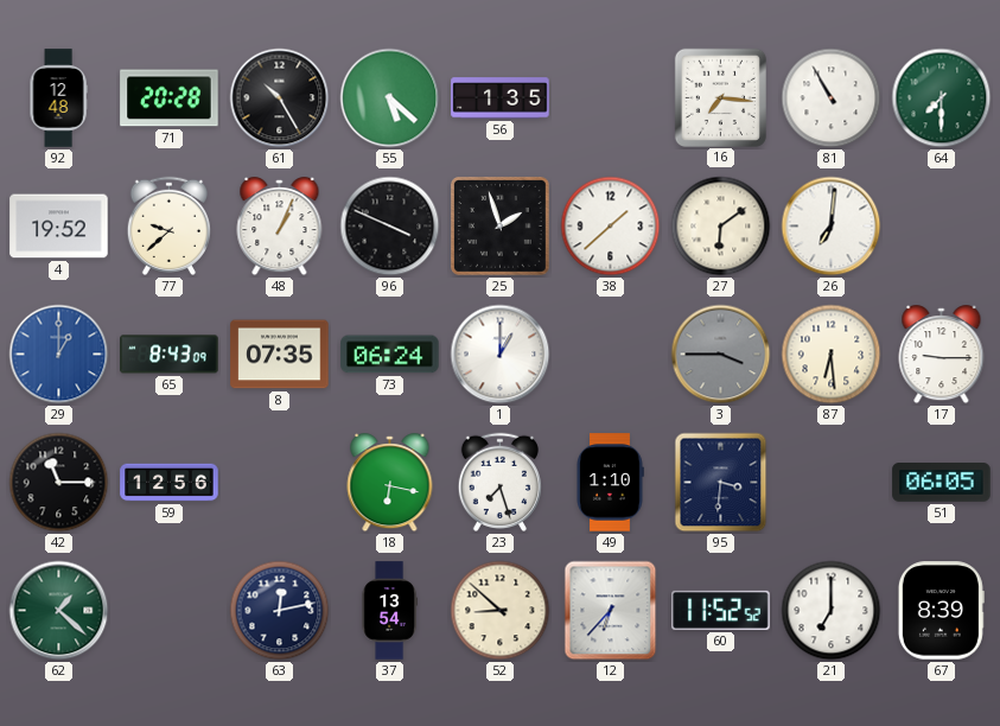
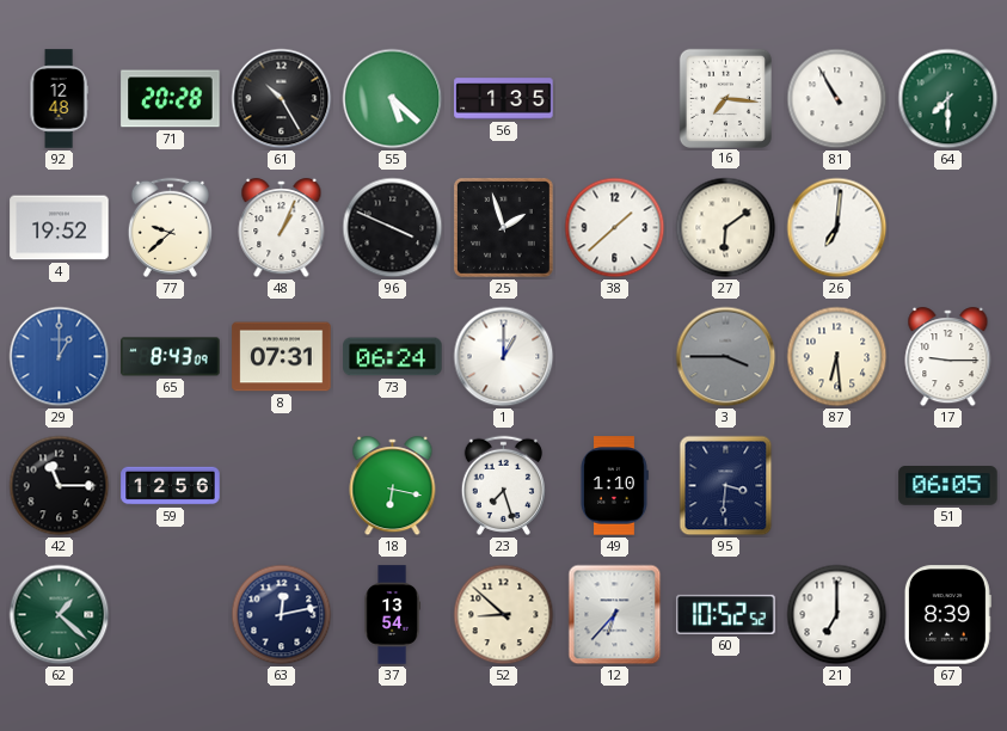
8: 07:35 -> 07:31
60: 11:52 -> 10:52
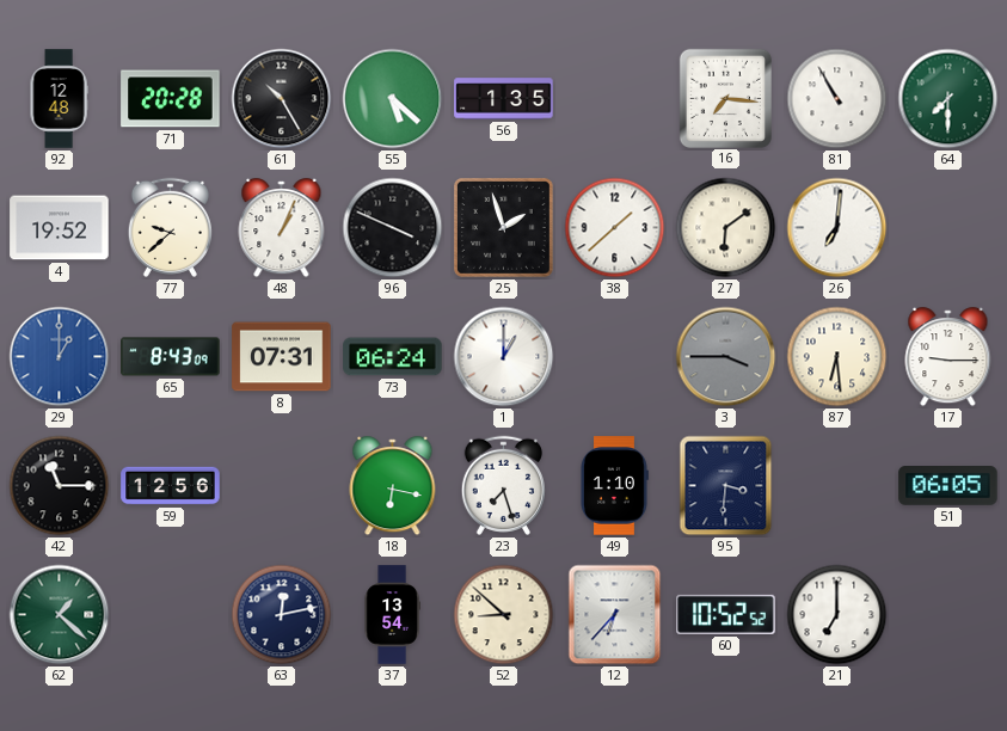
67: 8:39 -> none
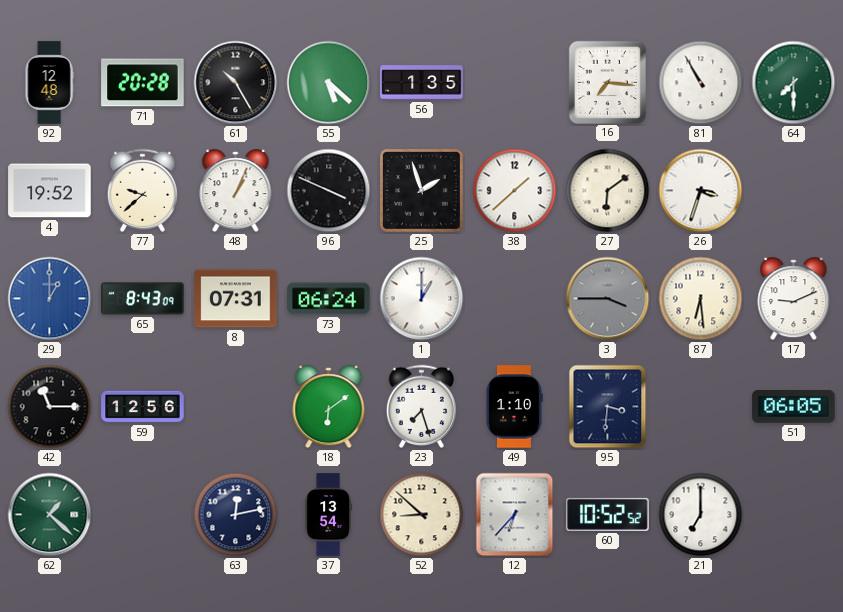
26: 7:01 -> 3:33
17: 9:15 -> 9:11
18: 6:17 -> 6:09
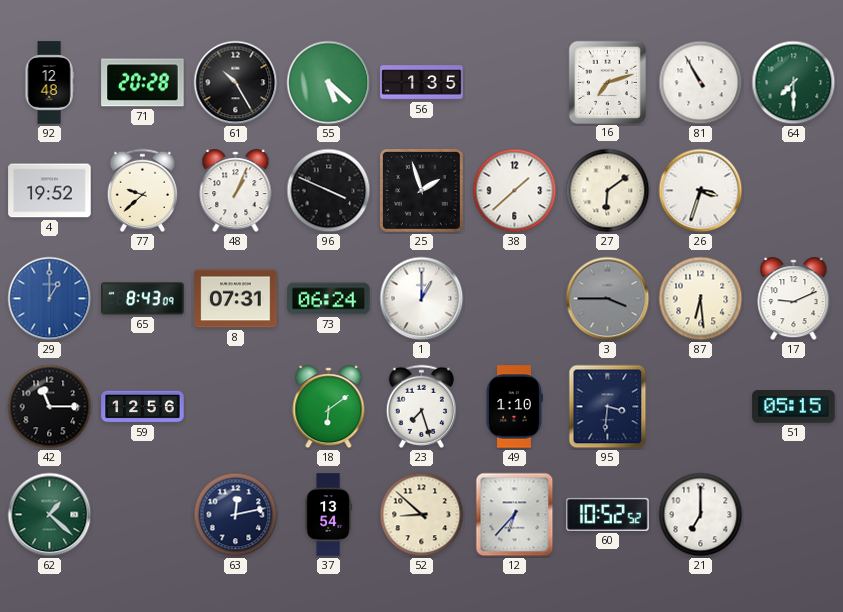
16: 7:16 -> 7:12
51: 06:05 -> 05:15
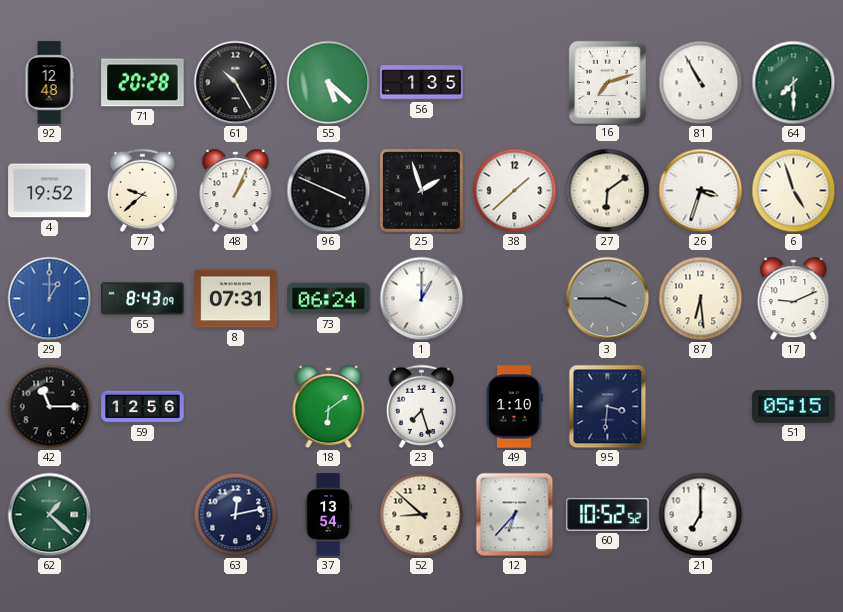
6: none -> 4:57
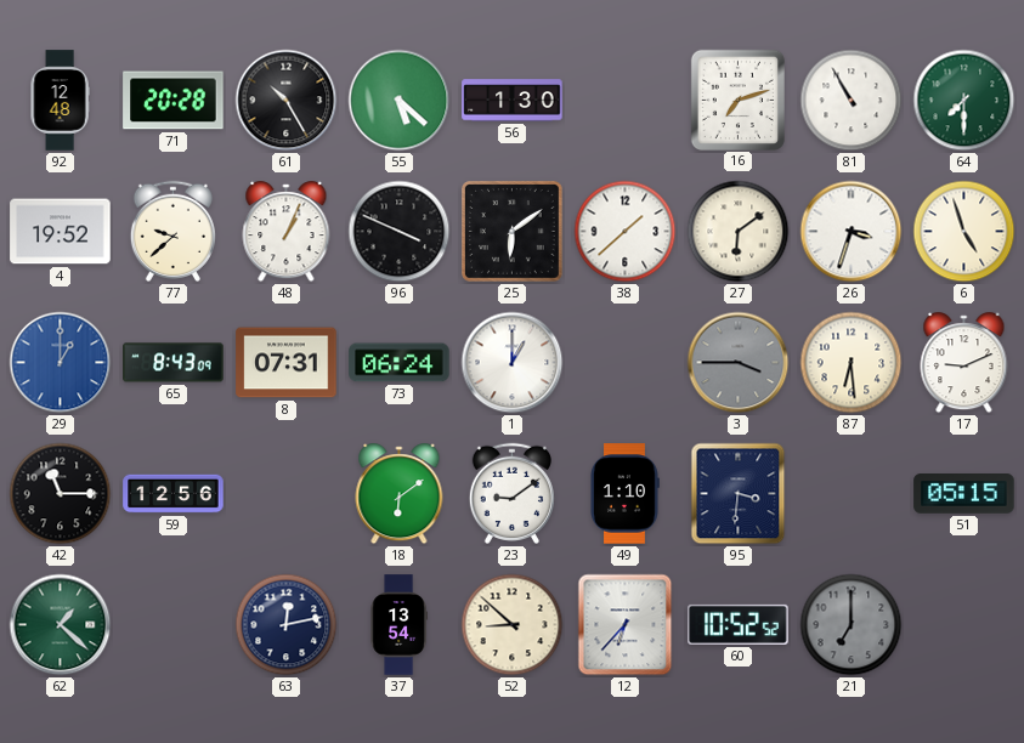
56: 1:35 -> 1:30
25: 1:57 -> 6:09
23: 7:27 -> 9:09
21 dial: white -> grey
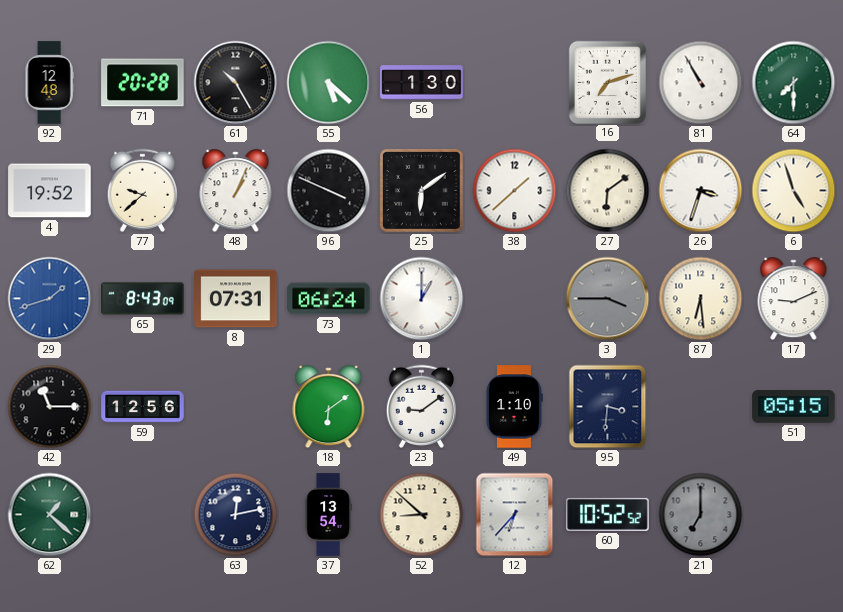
29: 1:00 -> 1:42
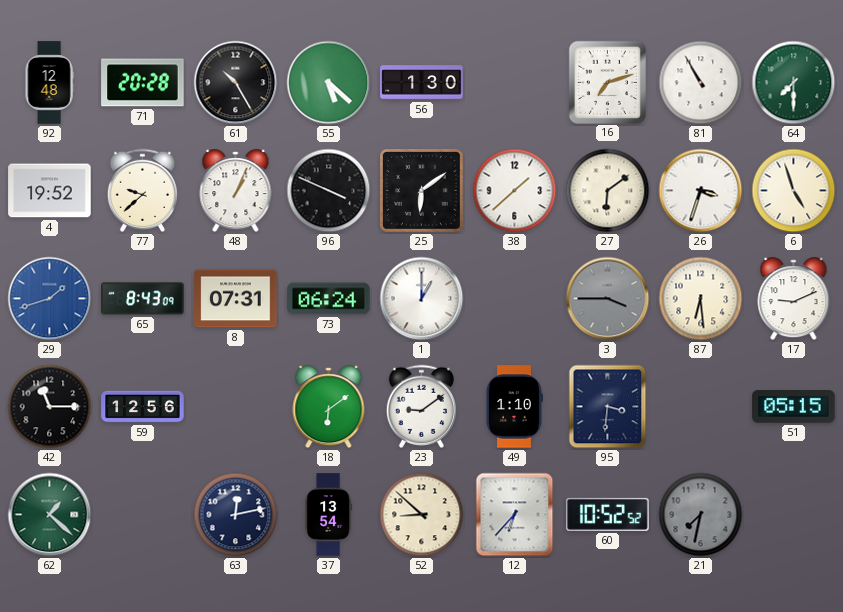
21: 7:00 -> 7:32
